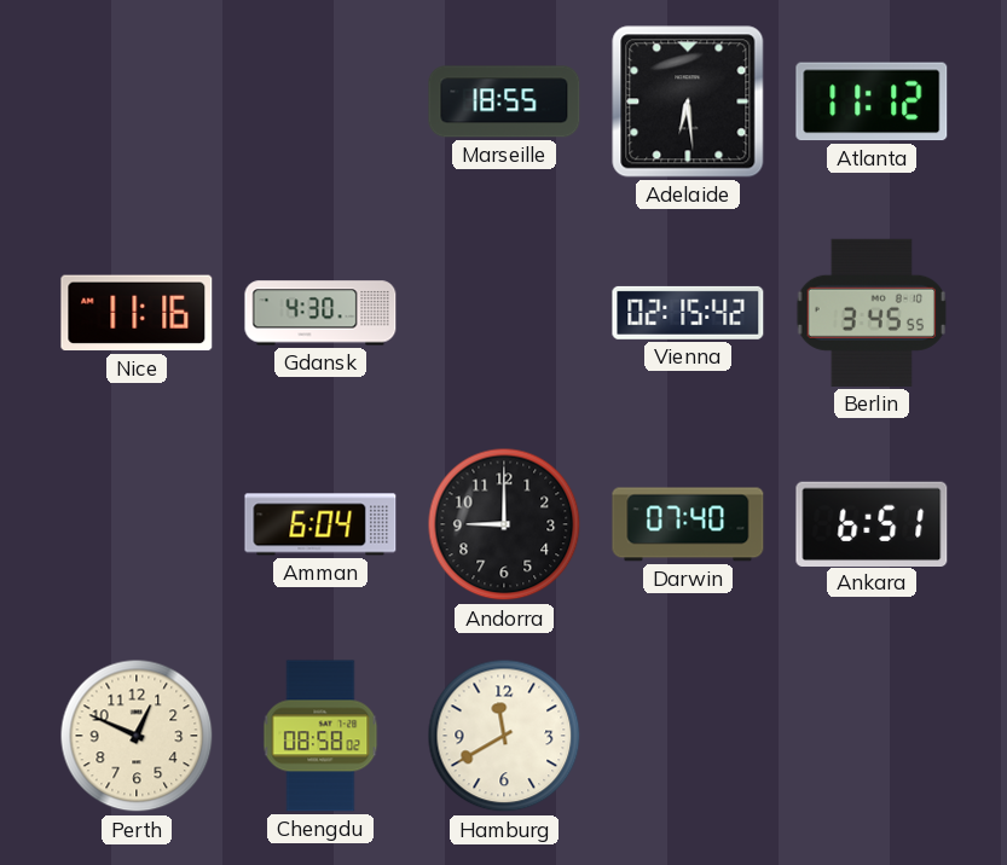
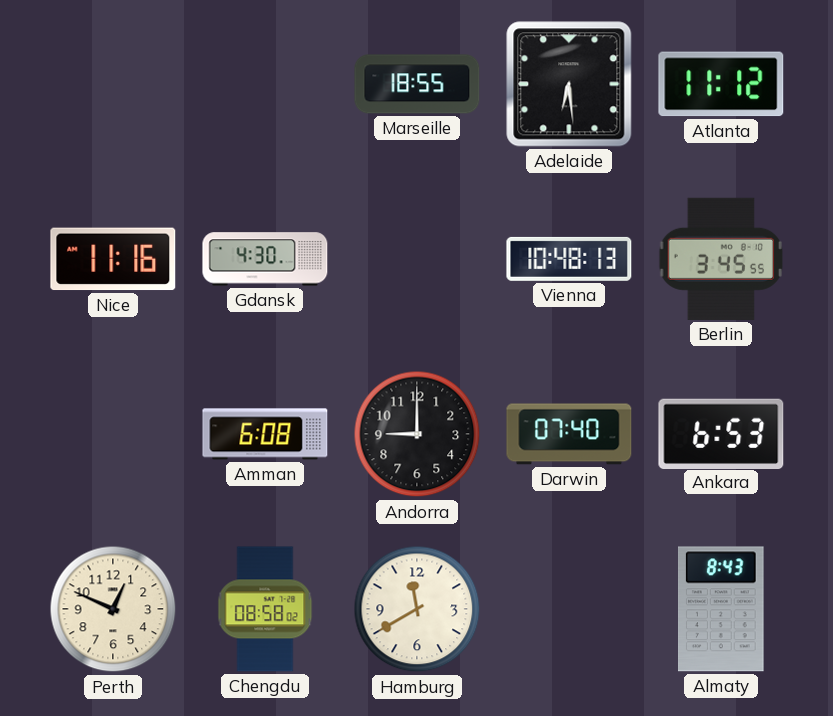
Vienna: 02:15 -> 10:48
Amman: 6:04 -> 6:08
Ankara: 6:51 -> 6:53
Almaty: none -> 8:43
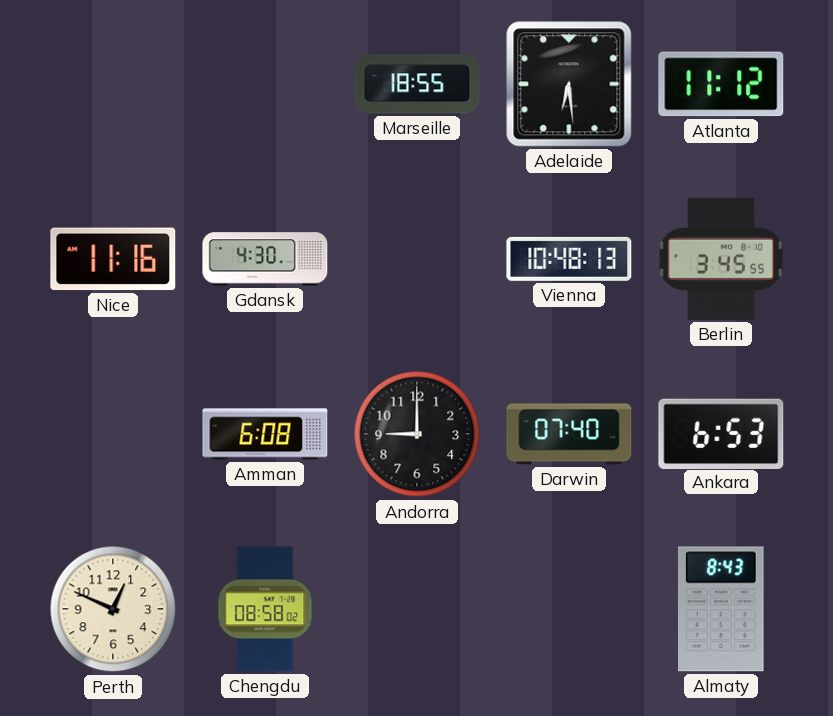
Hamburg: 11:40 -> none
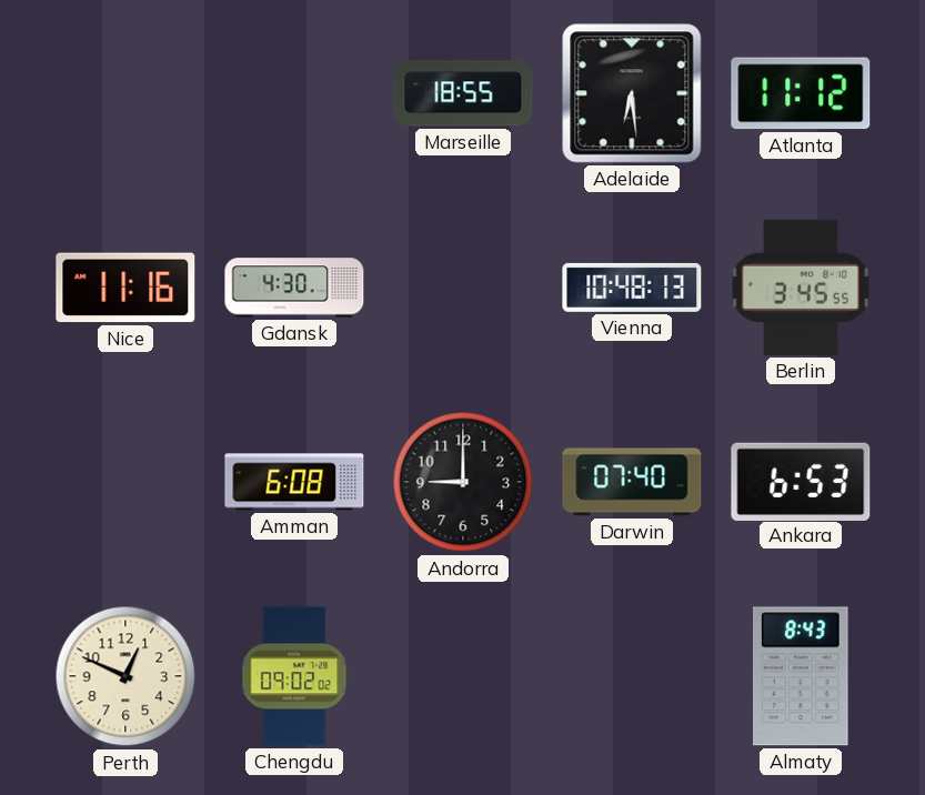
Chengdu: 08:58 -> 09:02
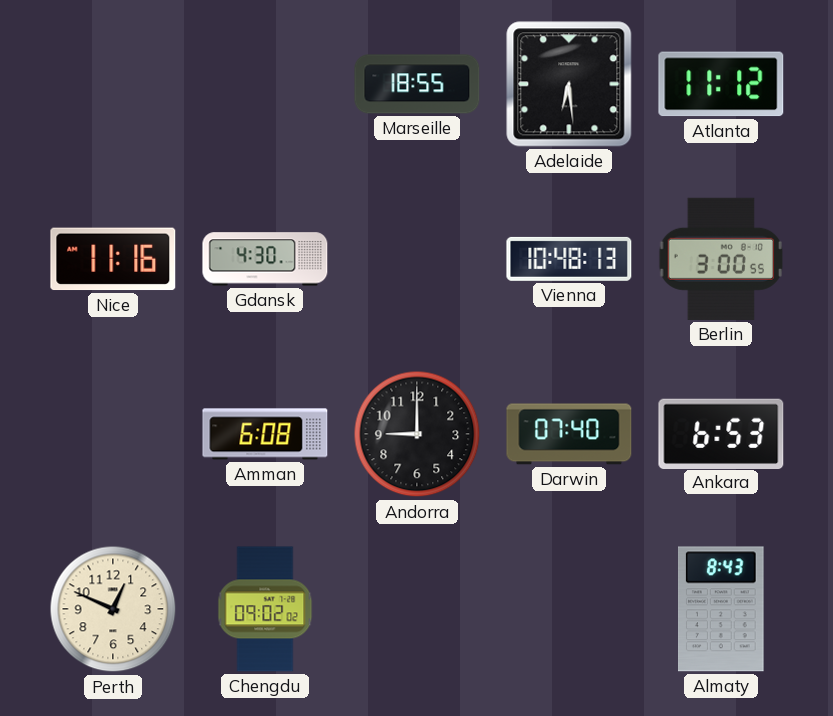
Berlin: 3:45 -> 3:00
